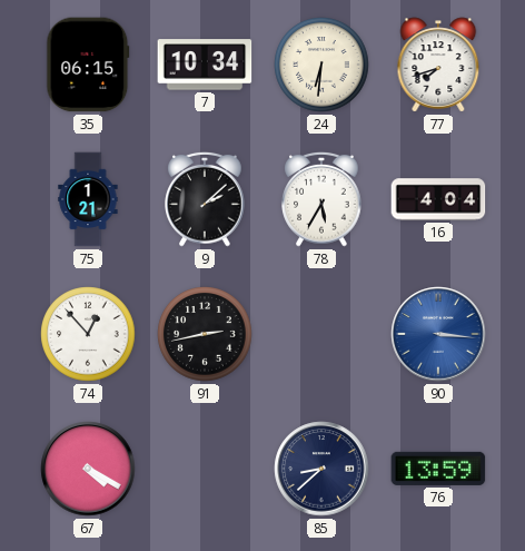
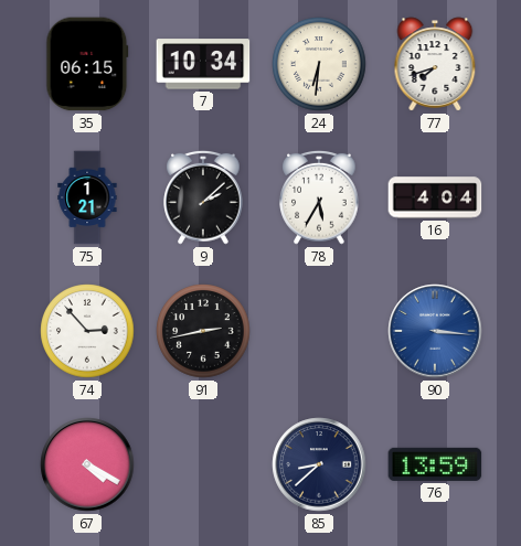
74: 12:53 -> 2:53
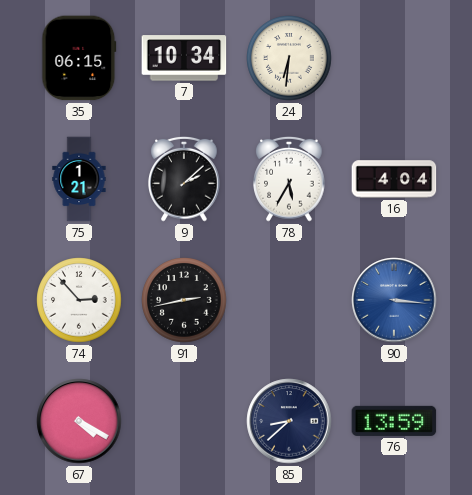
77: 7:42 -> none
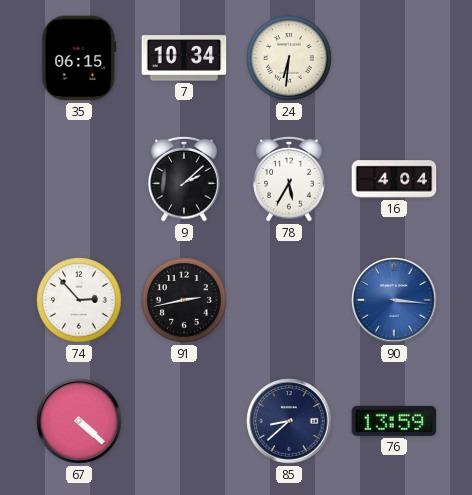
75: 1:21 -> none
67: 4:20 -> 4:22
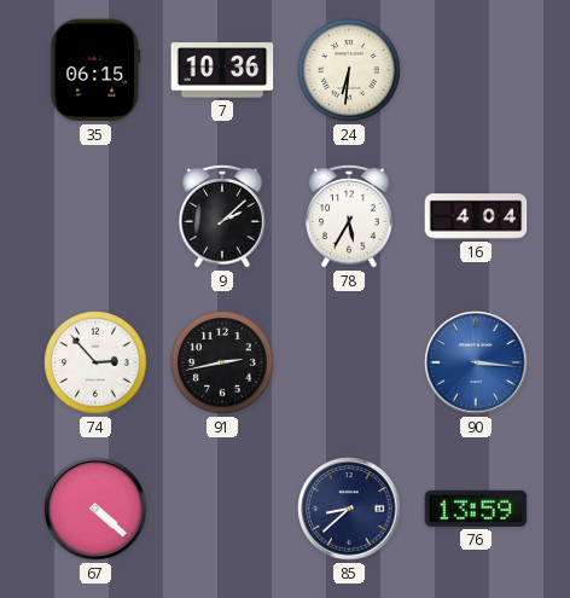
7: 10:34 -> 10:36
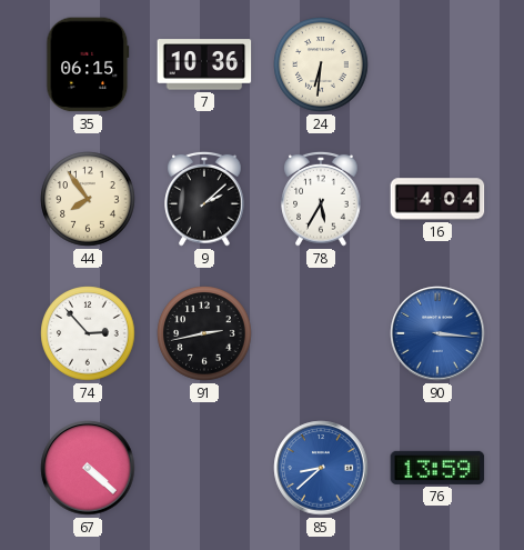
44: none -> 7:54
85 dial: navy -> blue
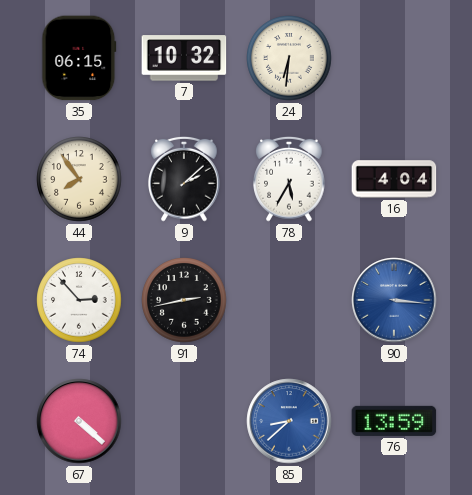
7: 10:36 -> 10:32
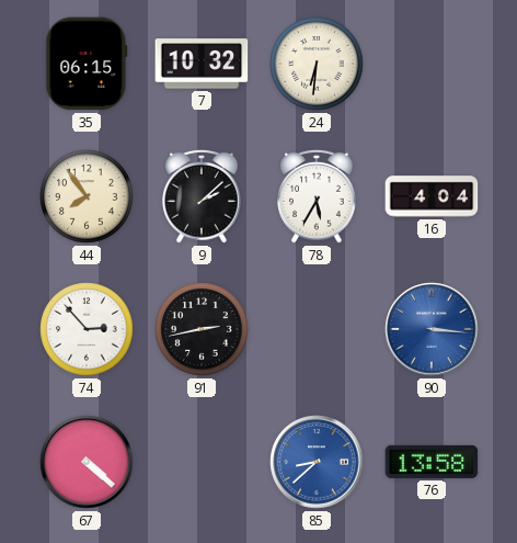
76: 13:59 -> 13:58
